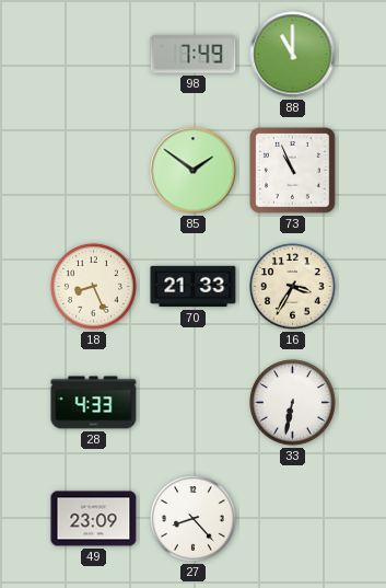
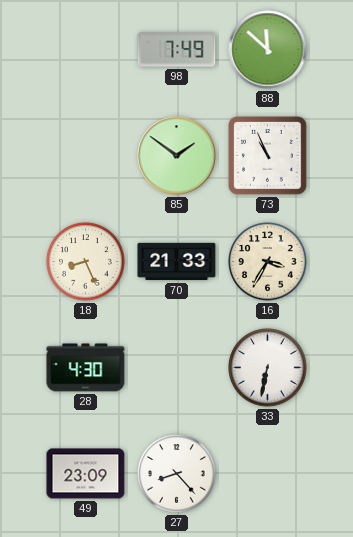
88: 11:00 -> 11:52
28: 4:33 -> 4:30
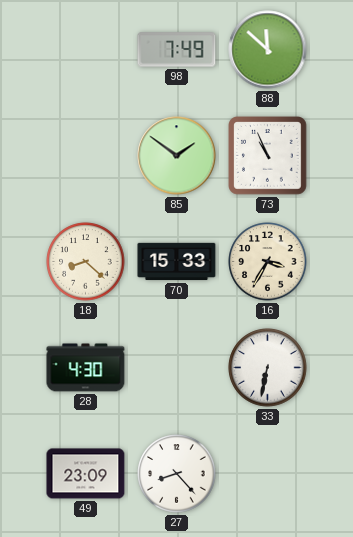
18: 8:26 -> 8:22
70: 21:33 -> 15:33
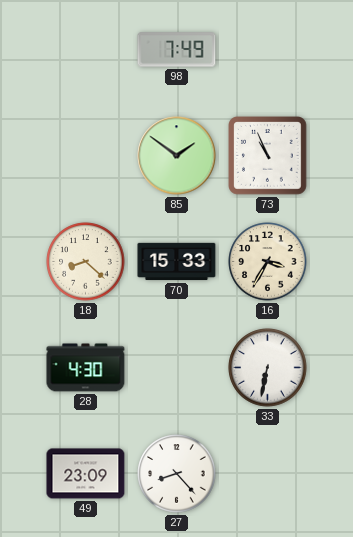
88: 11:52 -> none
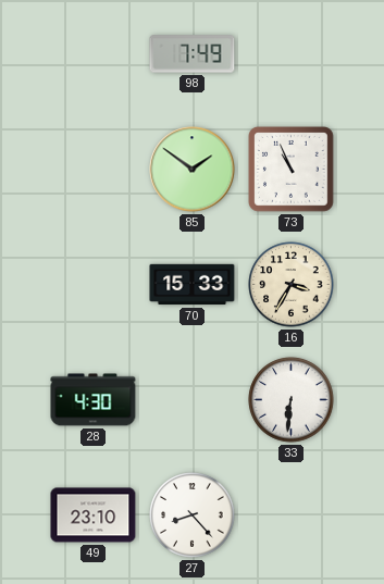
18: 8:22 -> none
33: 6:32 -> 6:31
49: 23:09 -> 23:10
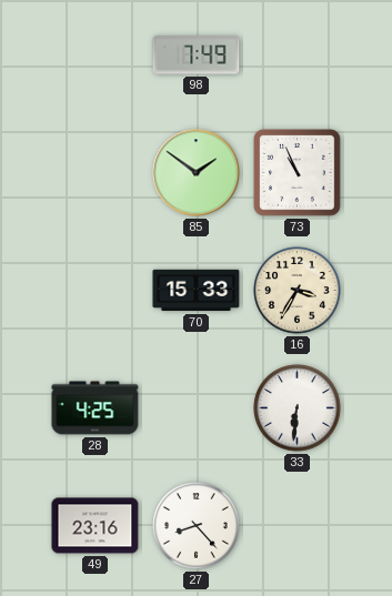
28: 4:30 -> 4:25
49: 23:10 -> 23:16
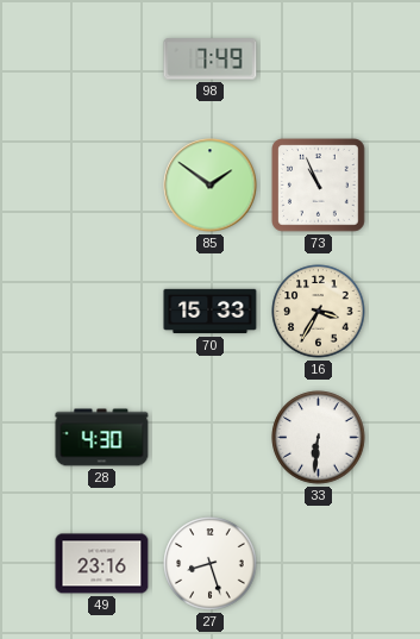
28: 4:25 -> 4:30
27: 8:23 -> 8:27
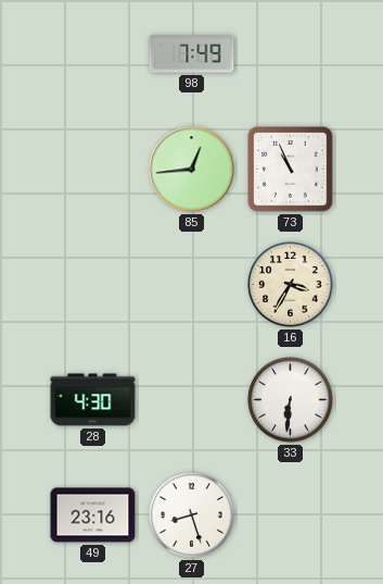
85: 1:51 -> 12:44
70: 15:33 -> none
